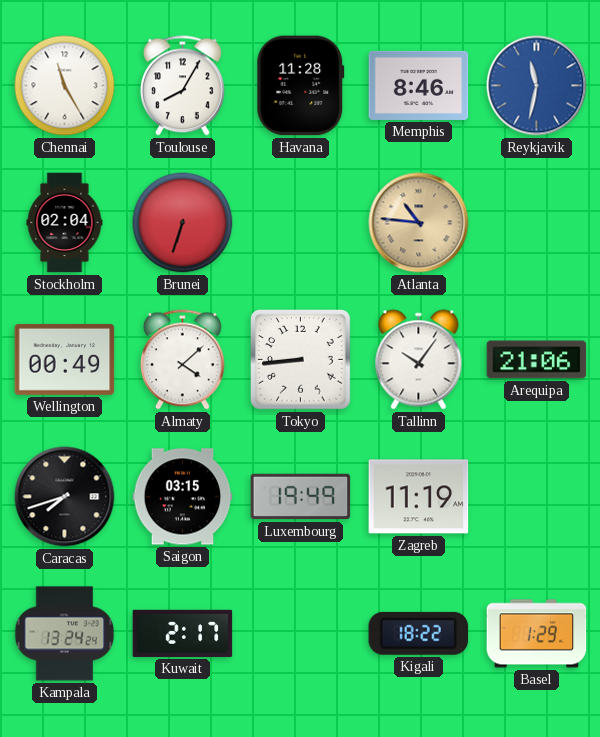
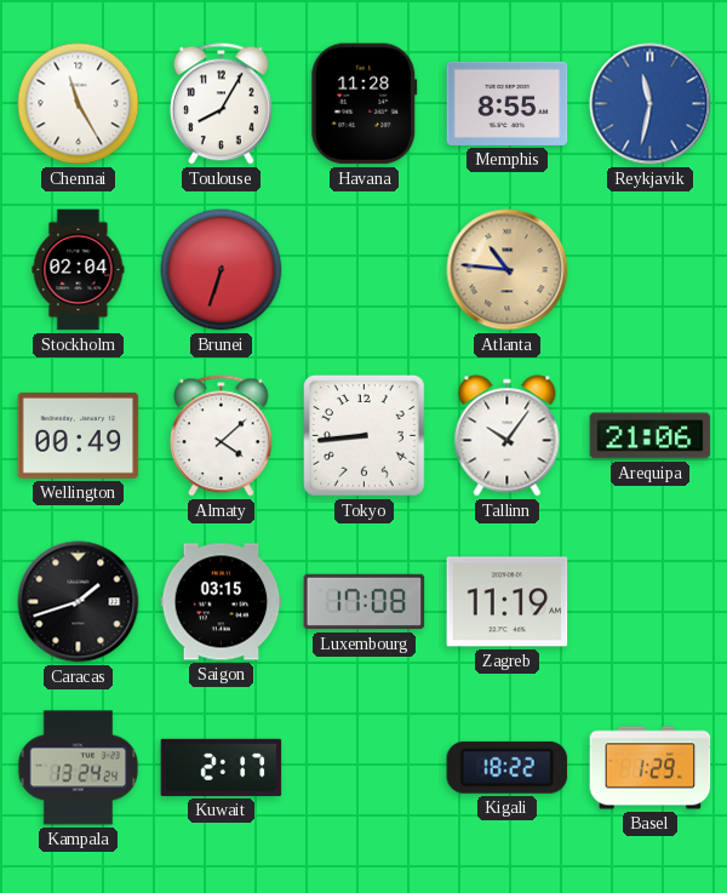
Memphis: 8:46 -> 8:55
Caracas: 7:42 -> 1:42
Luxembourg: 19:49 -> 17:08
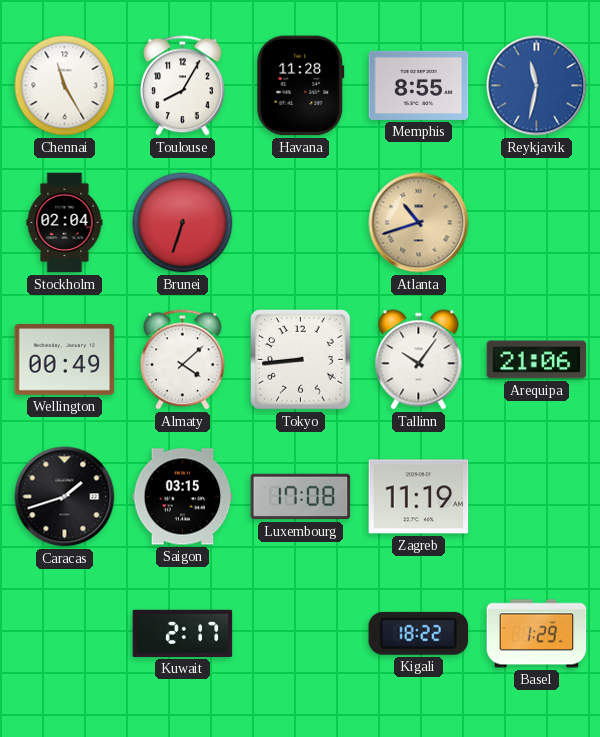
Atlanta: 10:46 -> 10:42
Kampala: 13:24 -> none
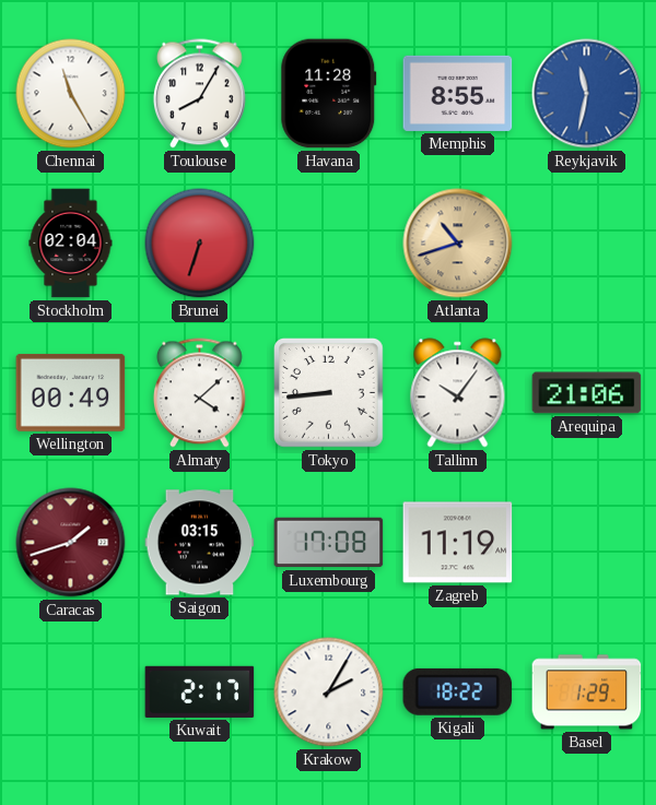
Caracas dial: black -> burgundy
Krakow: none -> 2:05
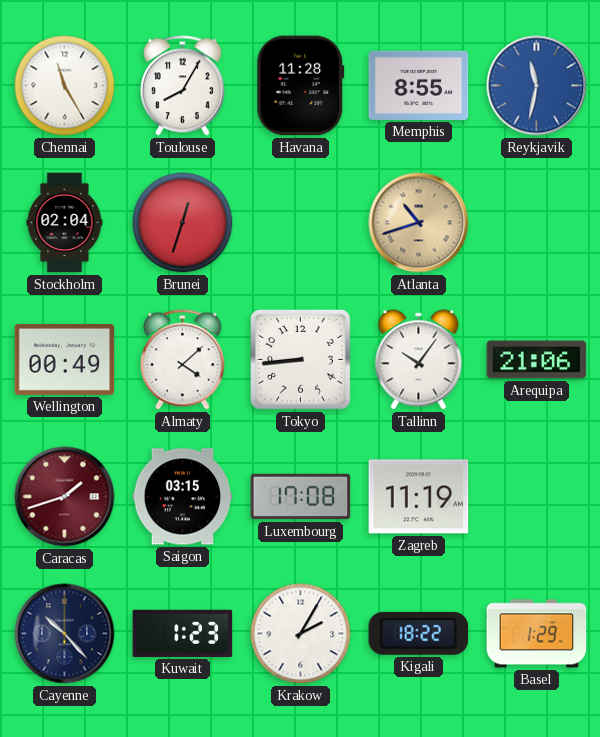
Brunei: 6:33 -> 12:33
Cayenne: none -> 10:23
Kuwait: 2:17 -> 1:23
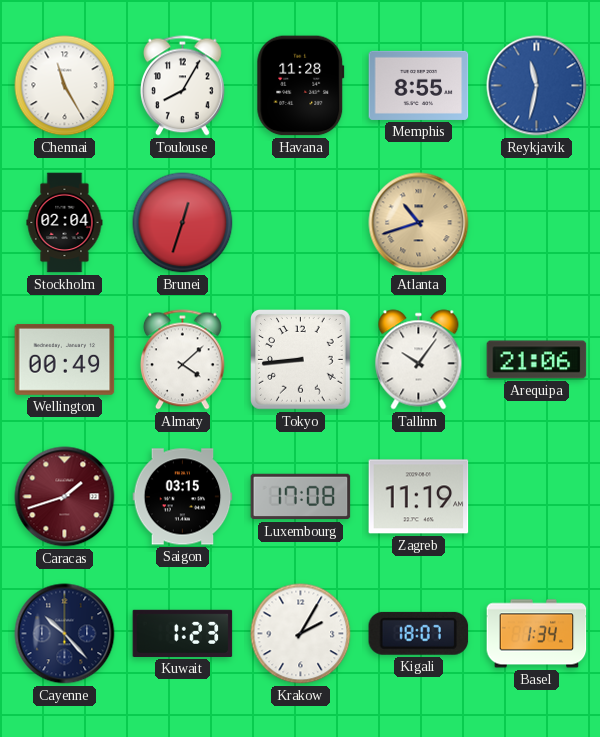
Kigali: 18:22 -> 18:07
Basel: 1:29 -> 1:34
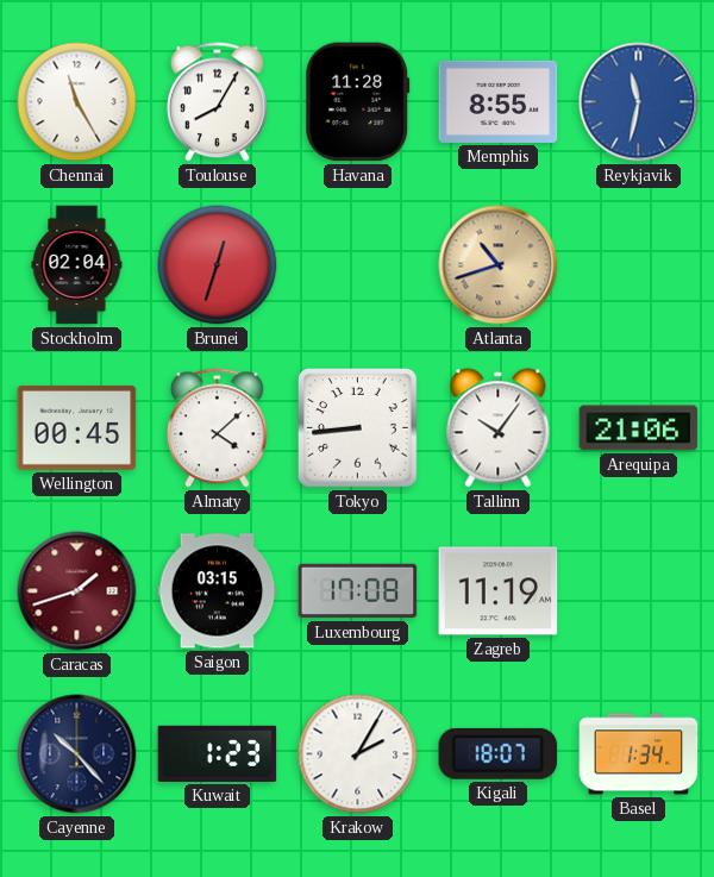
Wellington: 00:49 -> 00:45
